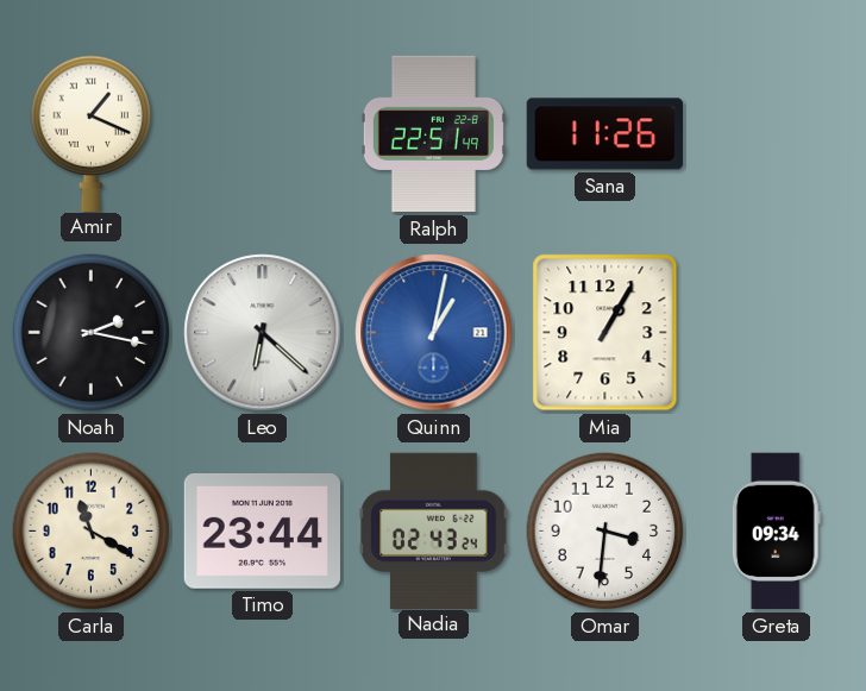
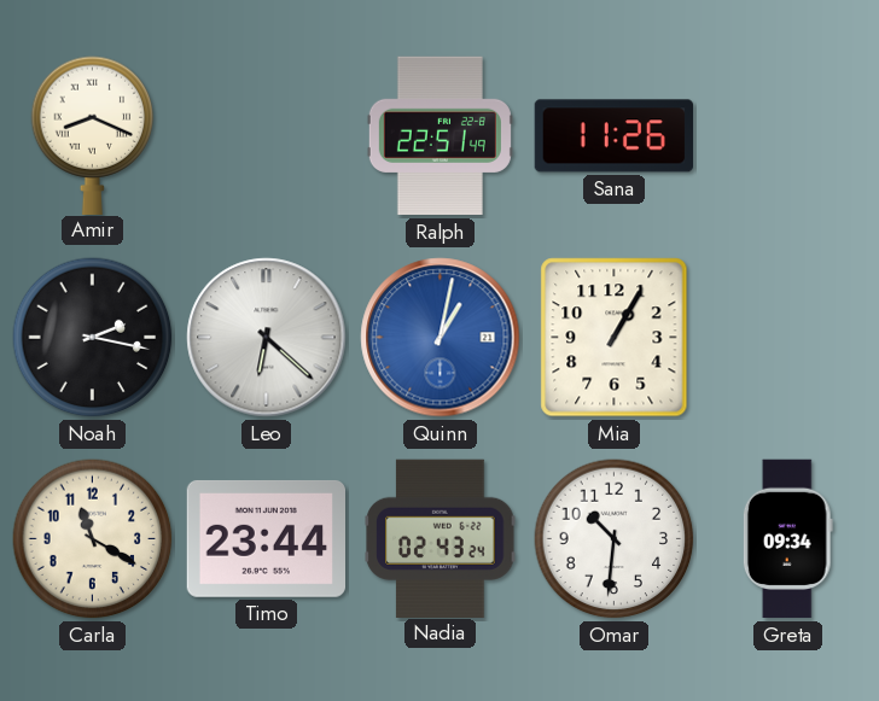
Amir: 1:19 -> 8:19
Omar: 3:31 -> 10:31
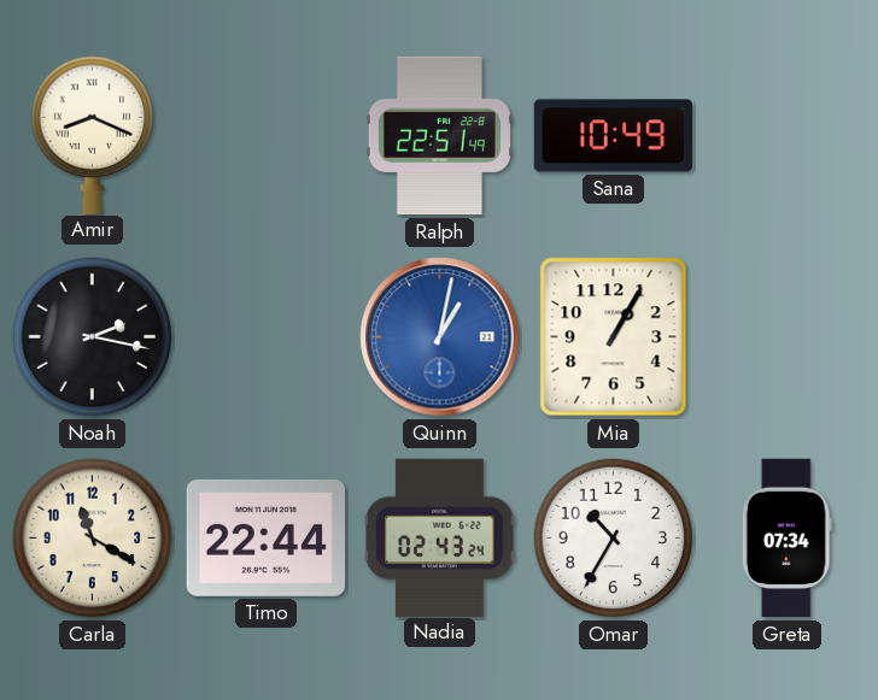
Sana: 11:26 -> 10:49
Leo: 6:22 -> none
Timo: 23:44 -> 22:44
Omar: 10:31 -> 10:35
Greta: 09:34 -> 07:34
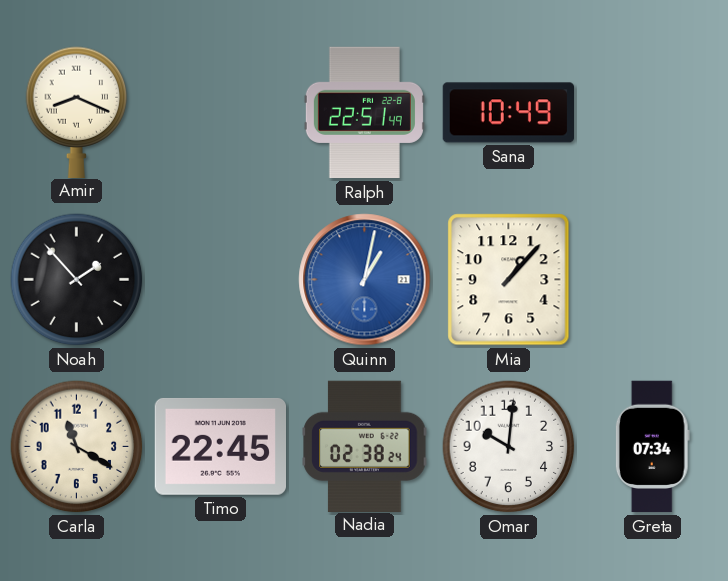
Noah: 2:17 -> 1:53
Mia: 1:05 -> 1:07
Timo: 22:44 -> 22:45
Nadia: 02:43 -> 02:38
Omar: 10:35 -> 10:01
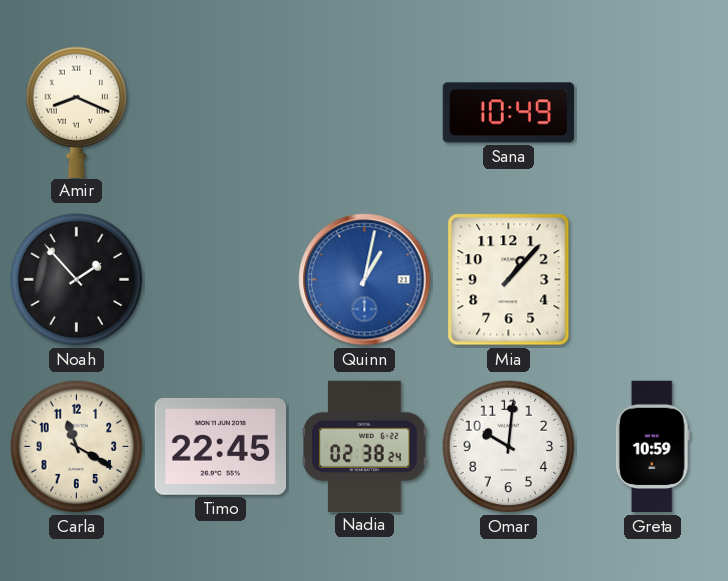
Ralph: 22:51 -> none
Greta: 07:34 -> 10:59
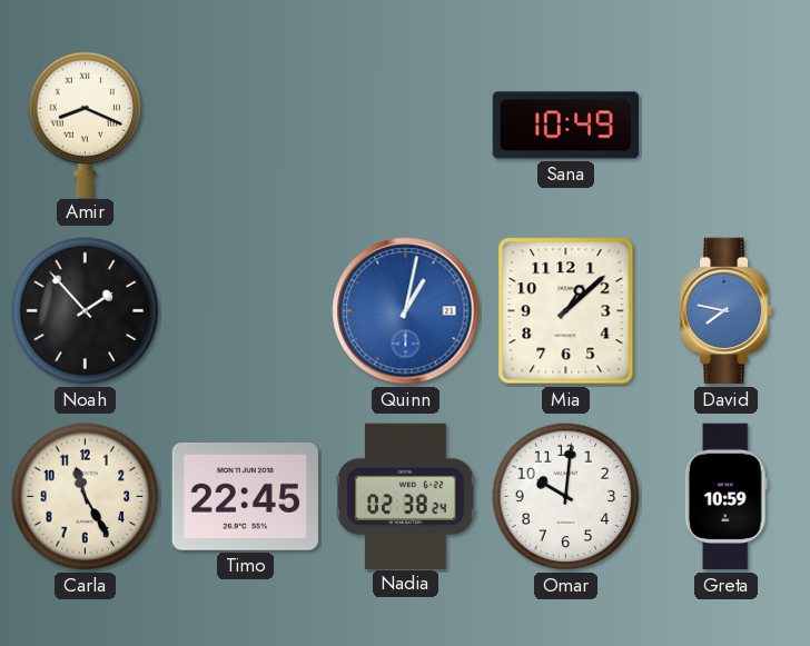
Mia: 1:07 -> 1:08
David: none -> 7:47
Carla: 11:20 -> 11:25
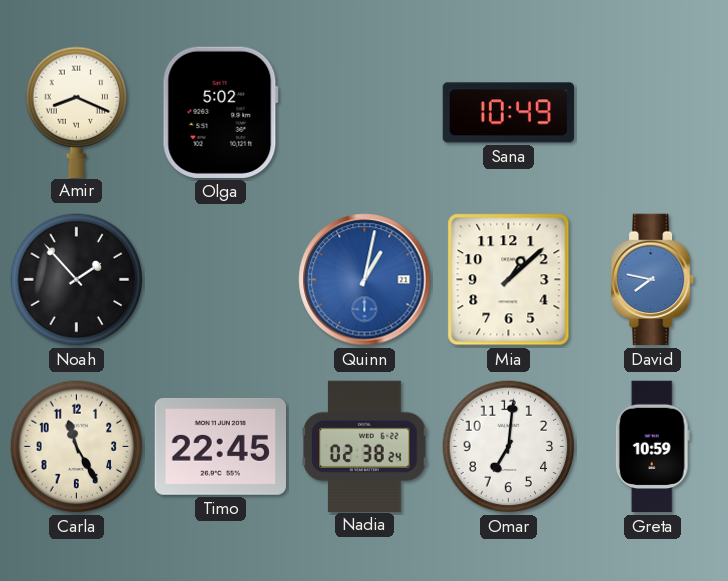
Olga: none -> 5:02
Omar: 10:01 -> 7:01
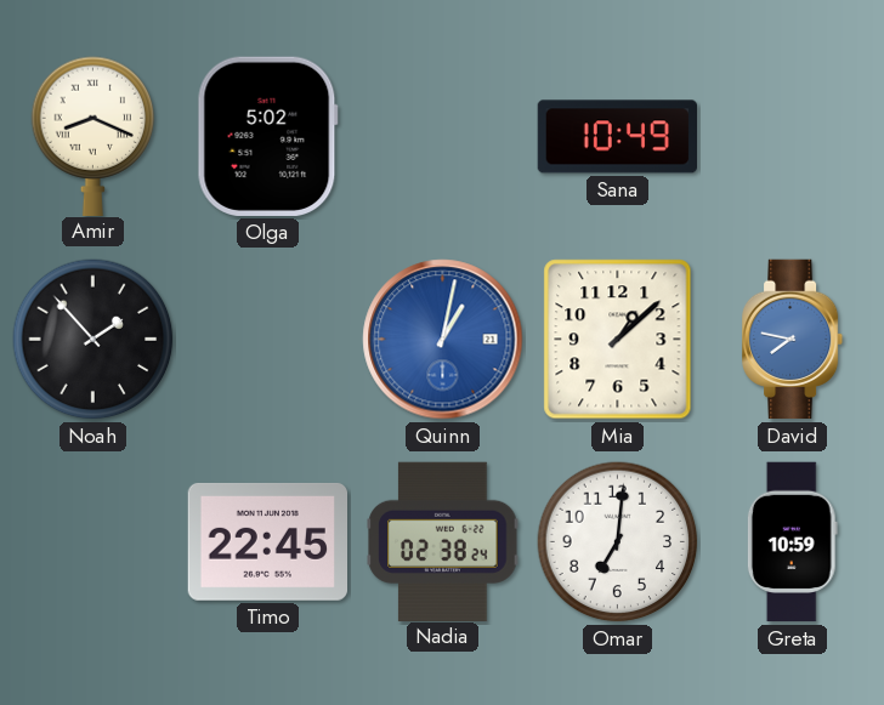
Carla: 11:25 -> none
